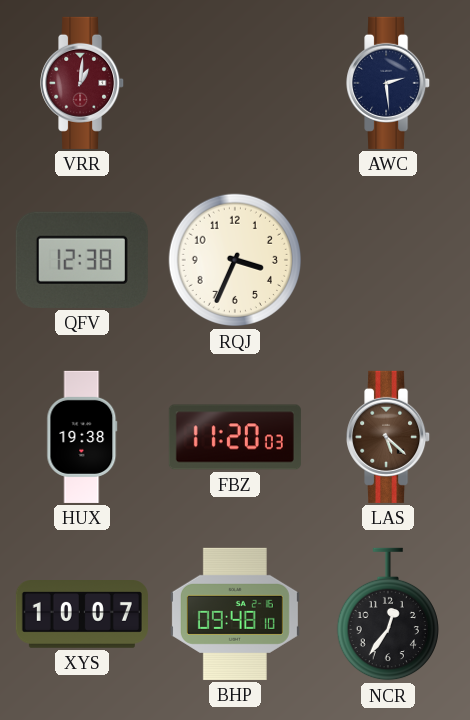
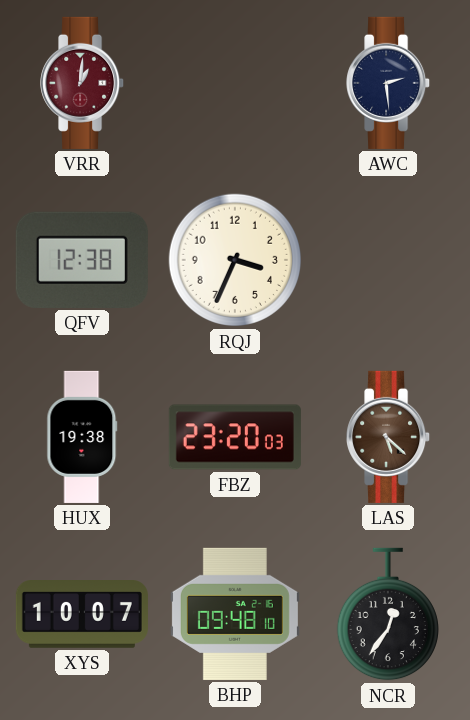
FBZ: 11:20 -> 23:20
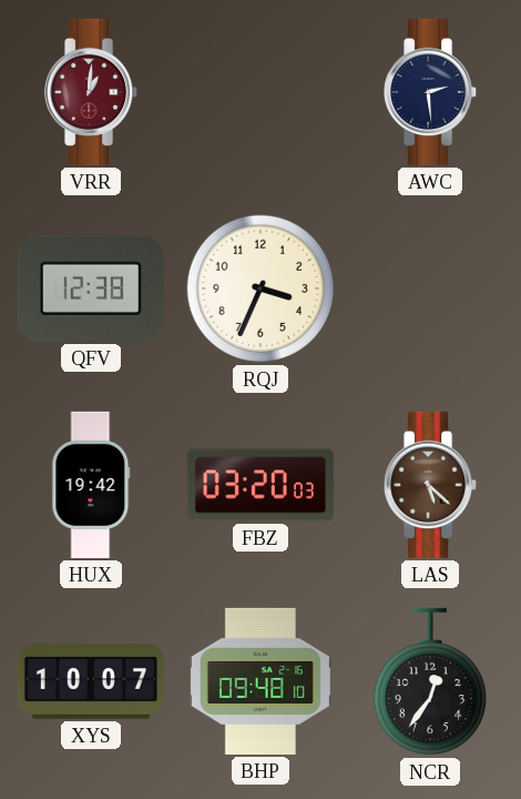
HUX: 19:38 -> 19:42
FBZ: 23:20 -> 03:20
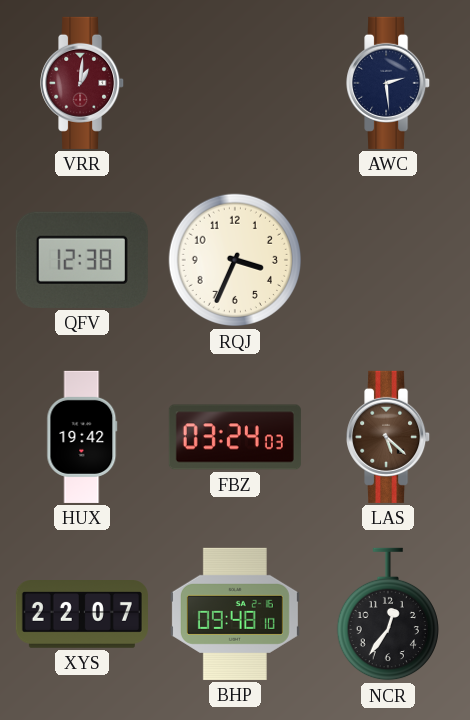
FBZ: 03:20 -> 03:24
XYS: 10:07 -> 22:07
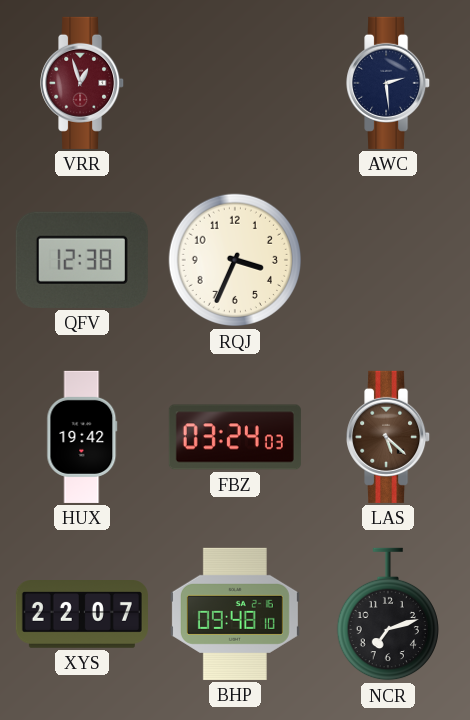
VRR: 1:01 -> 12:57
NCR: 12:36 -> 7:12
